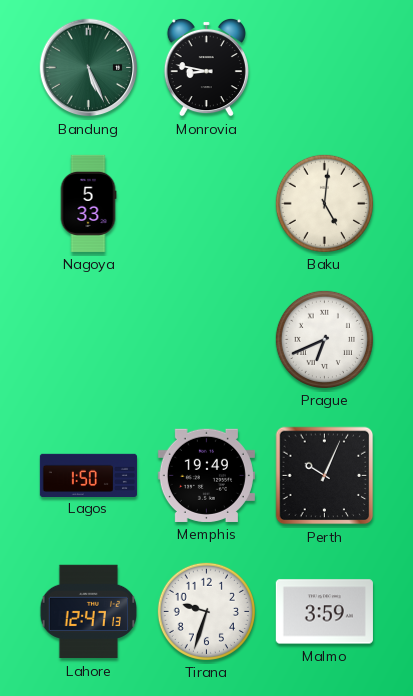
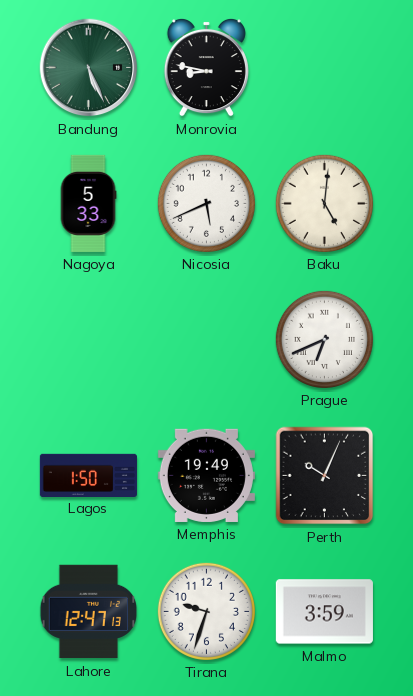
Nicosia: none -> 5:41
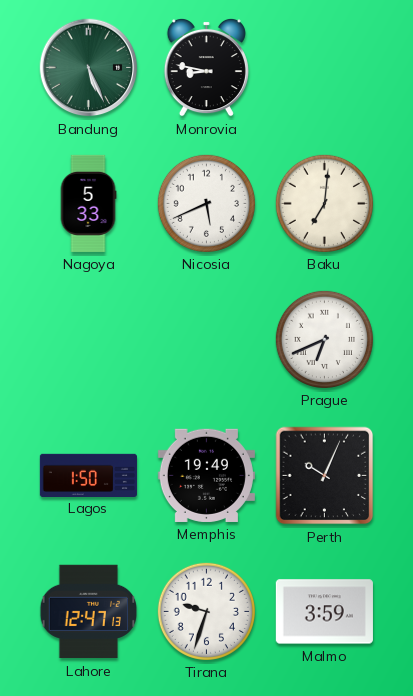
Baku: 5:01 -> 7:01
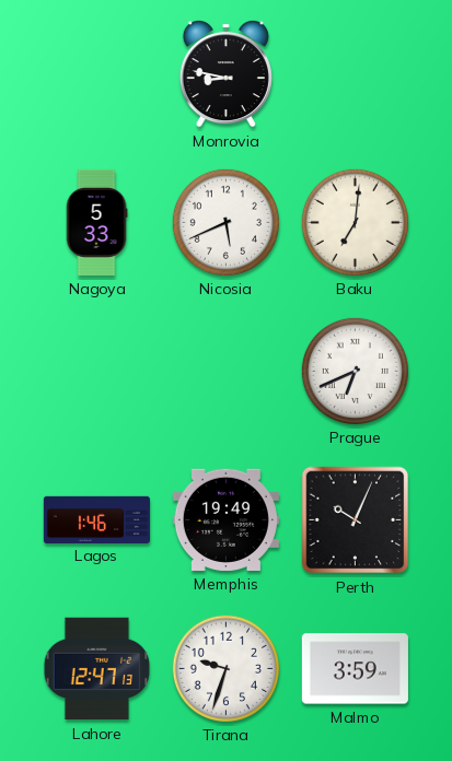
Bandung: 5:26 -> none
Lagos: 1:50 -> 1:46
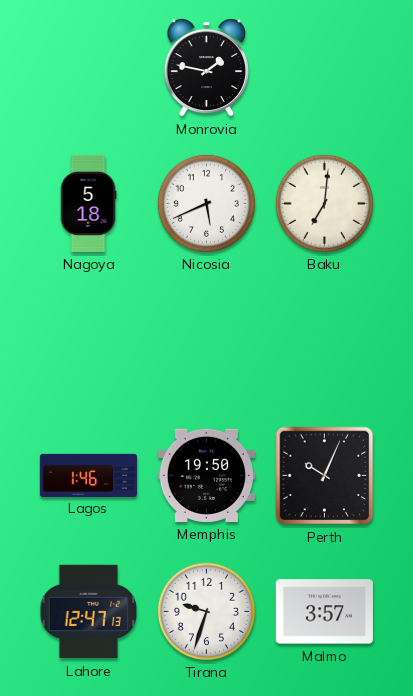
Monrovia: 8:47 -> 1:47
Nagoya: 5:33 -> 5:18
Prague: 6:41 -> none
Memphis: 19:49 -> 19:50
Malmo: 3:59 -> 3:57
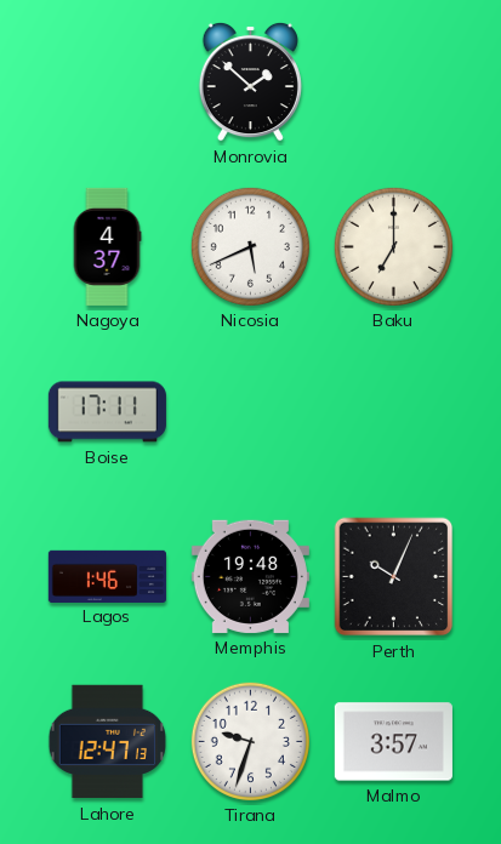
Monrovia: 1:47 -> 1:52
Nagoya: 5:18 -> 4:37
Baku: 7:01 -> 7:00
Boise: none -> 17:11
Memphis: 19:50 -> 19:48
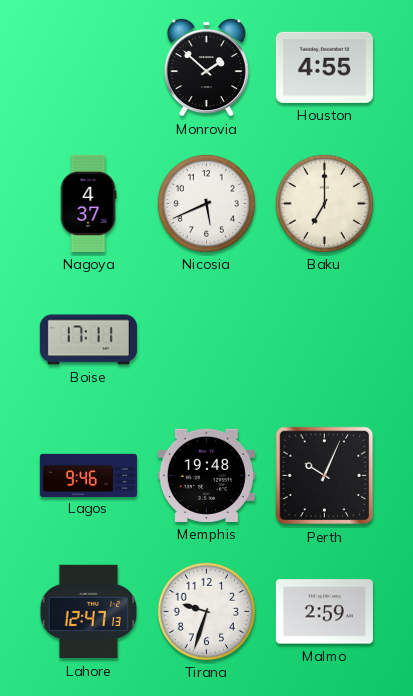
Houston: none -> 4:55
Lagos: 1:46 -> 9:46
Malmo: 3:57 -> 2:59
